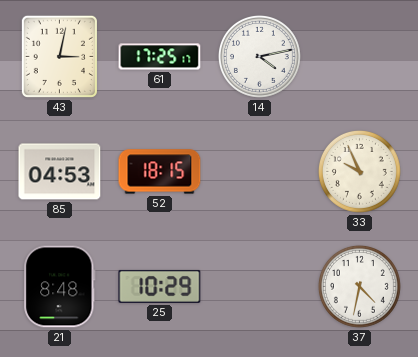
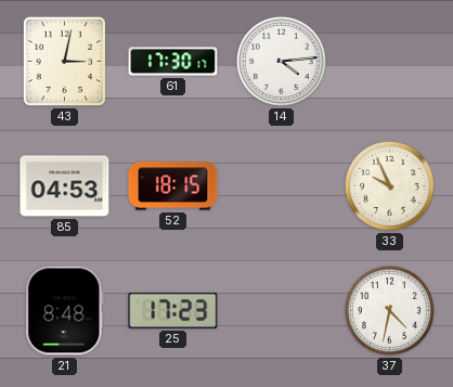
61: 17:25 -> 17:30
14: 4:13 -> 4:14
25: 10:29 -> 17:23
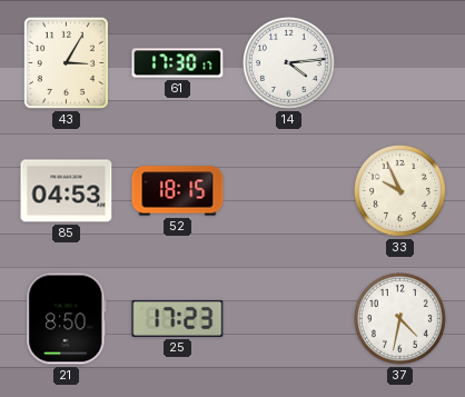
43: 3:02 -> 3:05
21: 8:48 -> 8:50
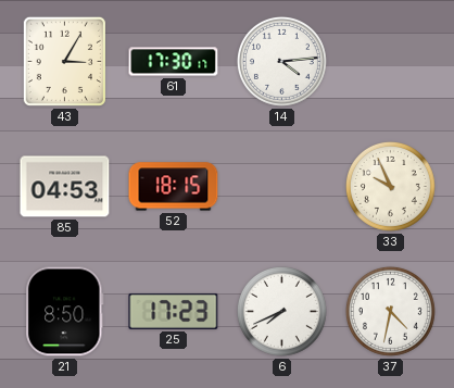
6: none -> 7:41
